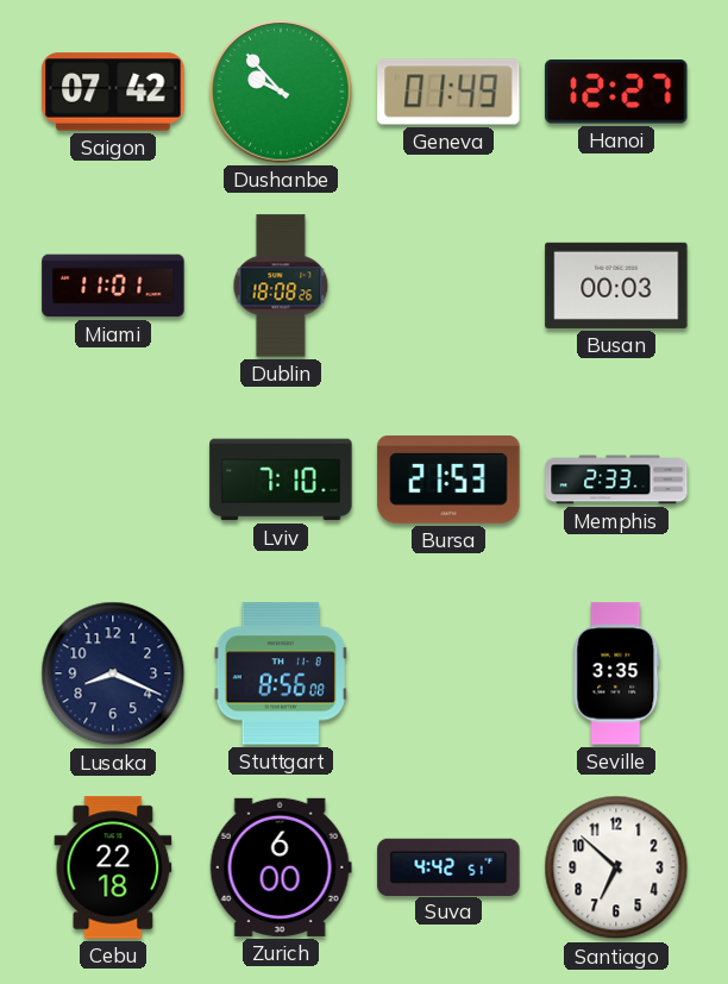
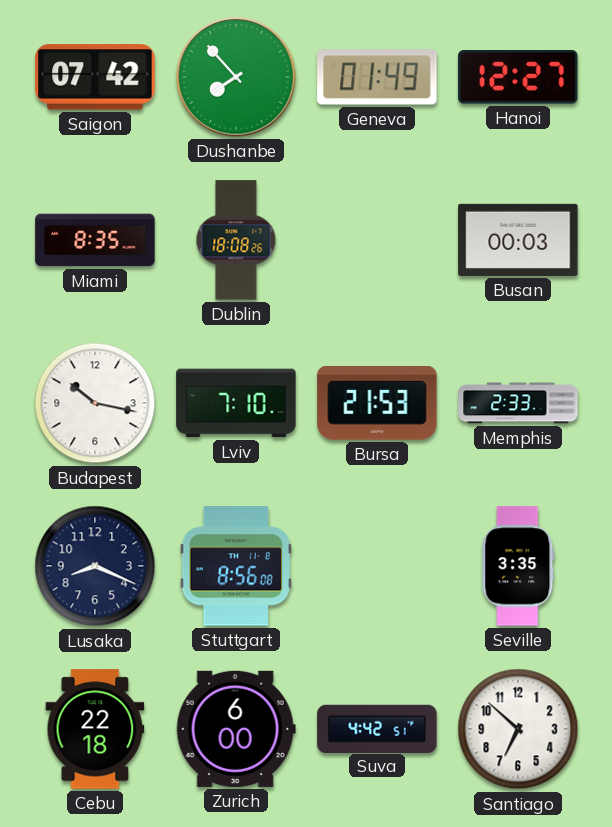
Dushanbe: 9:53 -> 7:53
Miami: 11:01 -> 8:35
Budapest: none -> 10:17
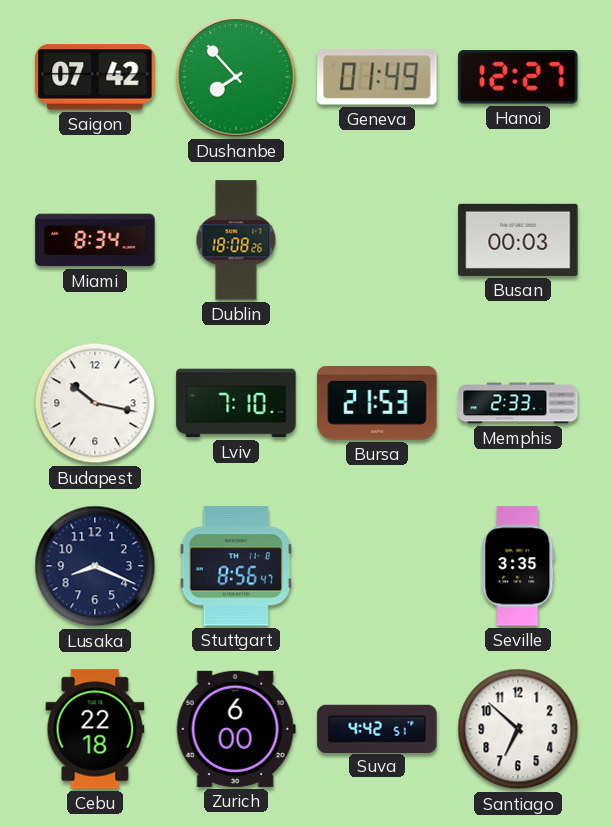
Miami: 8:35 -> 8:34
Stuttgart: 8:56:08 -> 8:56:47
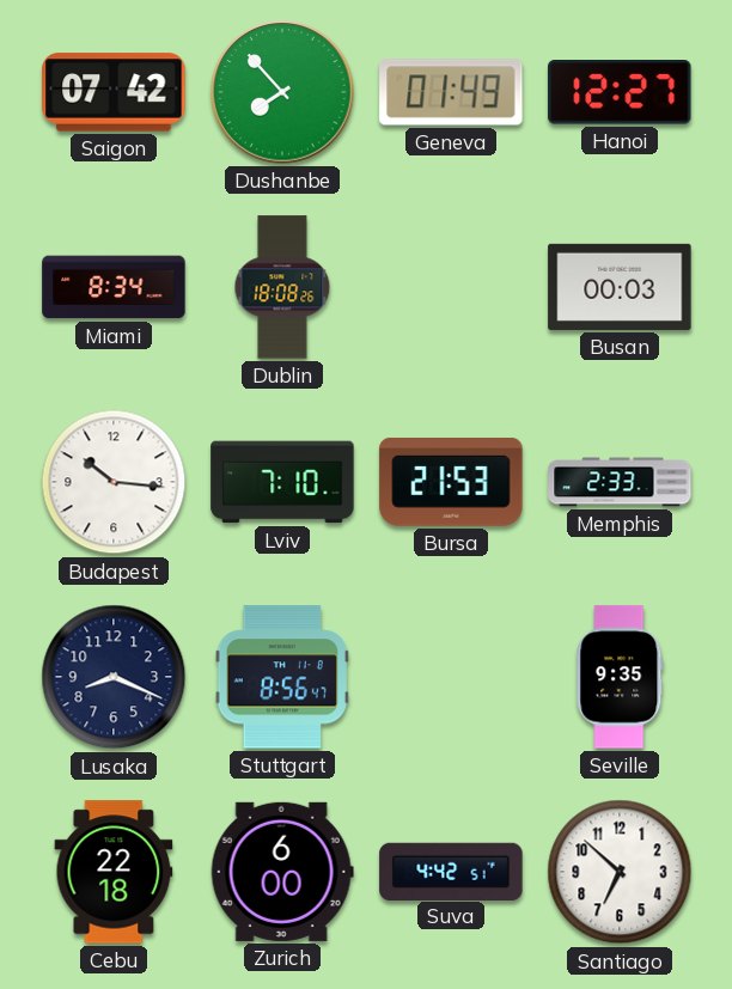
Budapest: 10:17 -> 10:16
Seville: 3:35 -> 9:35
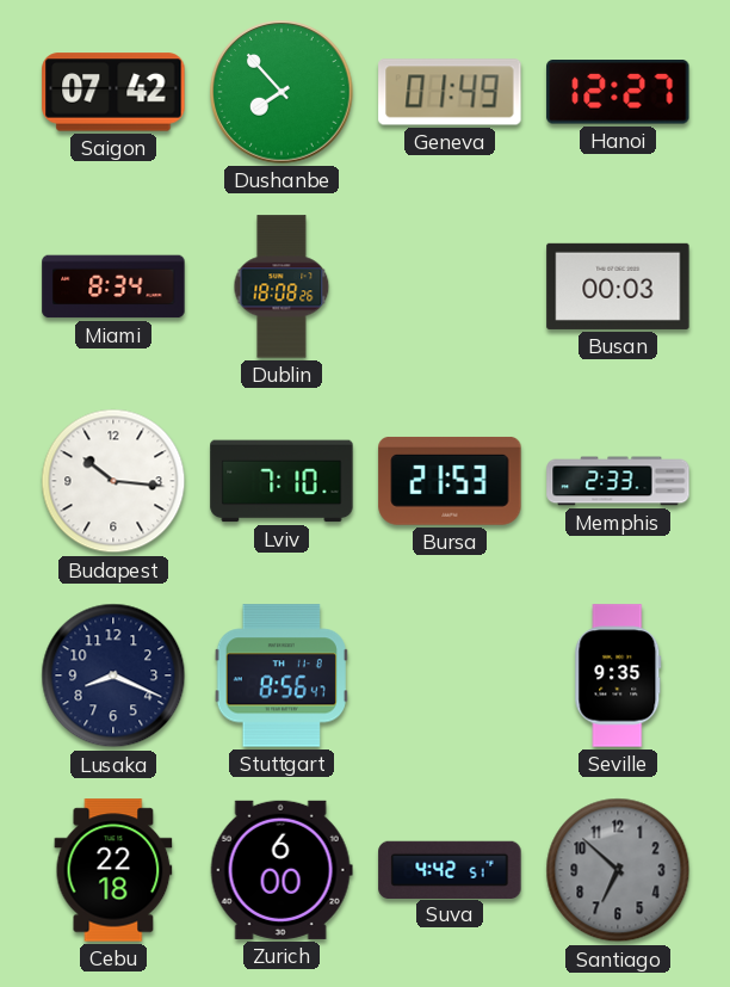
Santiago dial: white -> grey
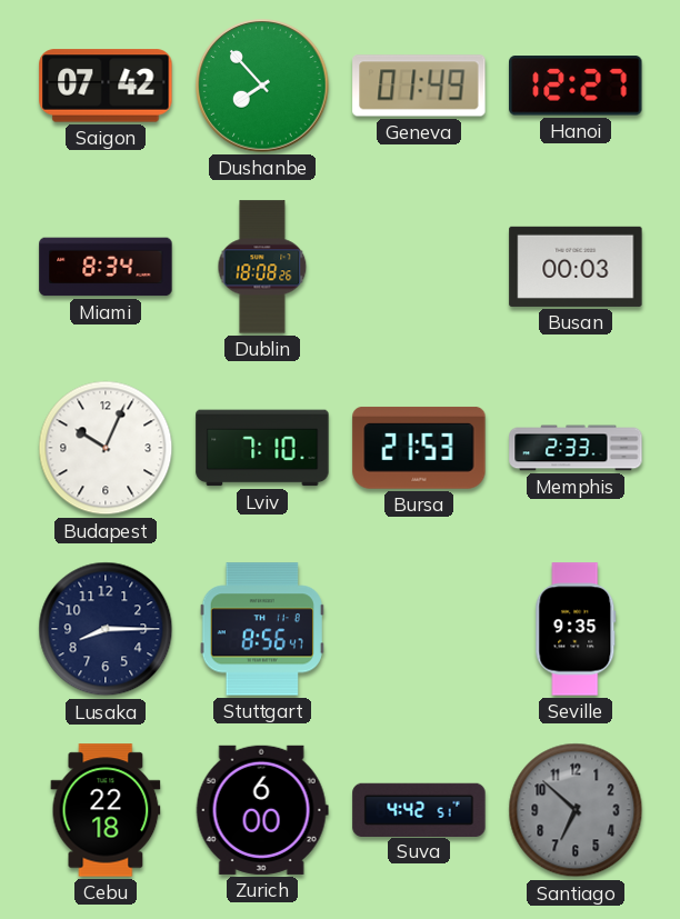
Budapest: 10:16 -> 10:04
Lusaka: 8:19 -> 8:15
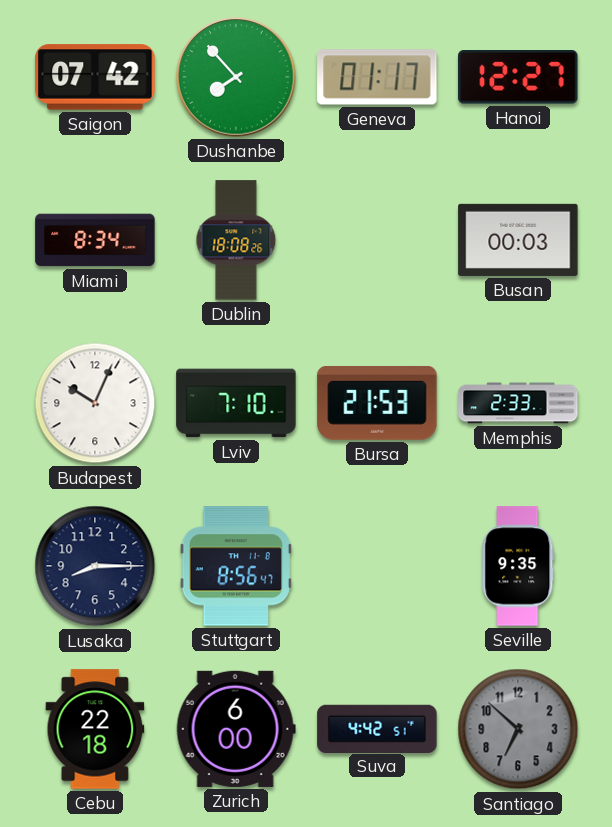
Geneva: 01:49 -> 01:17
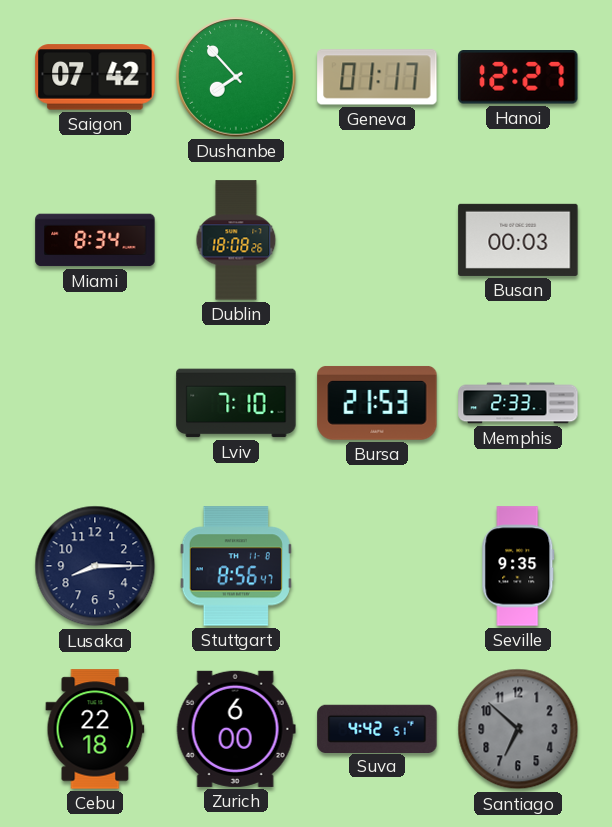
Budapest: 10:04 -> none
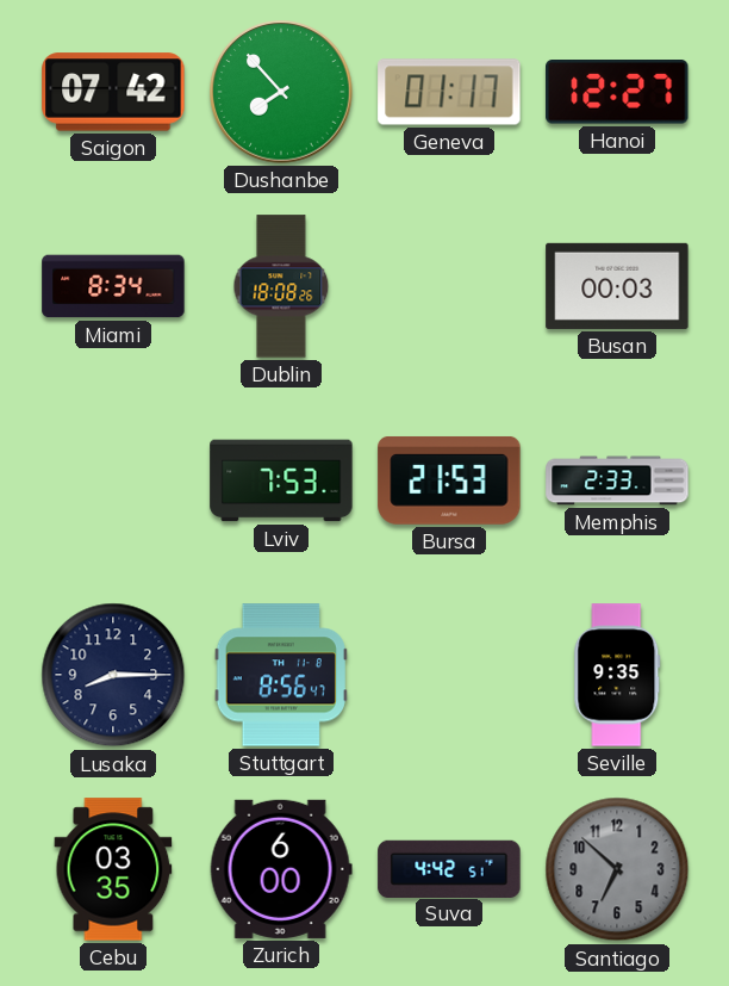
Lviv: 7:10 -> 7:53
Cebu: 22:18 -> 03:35
